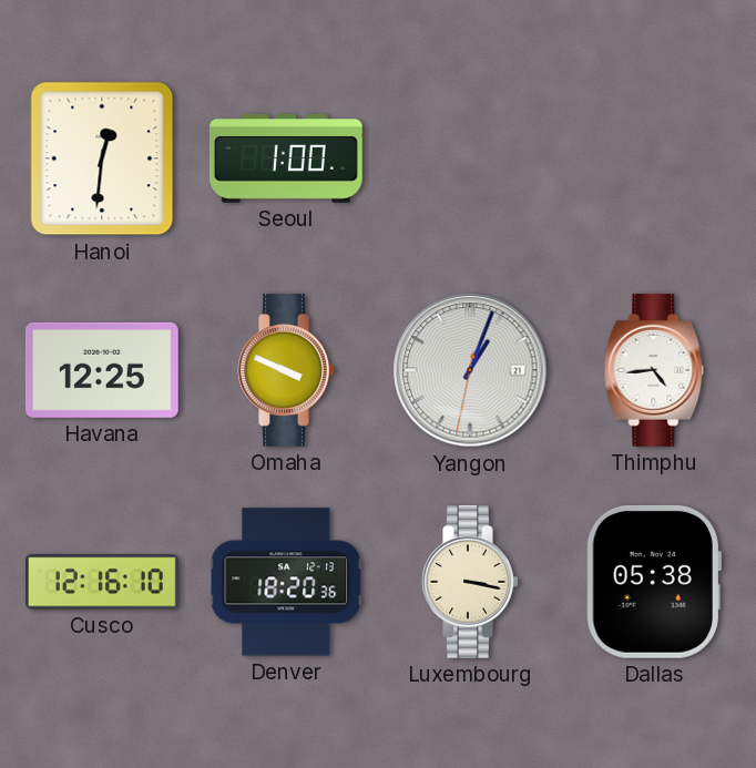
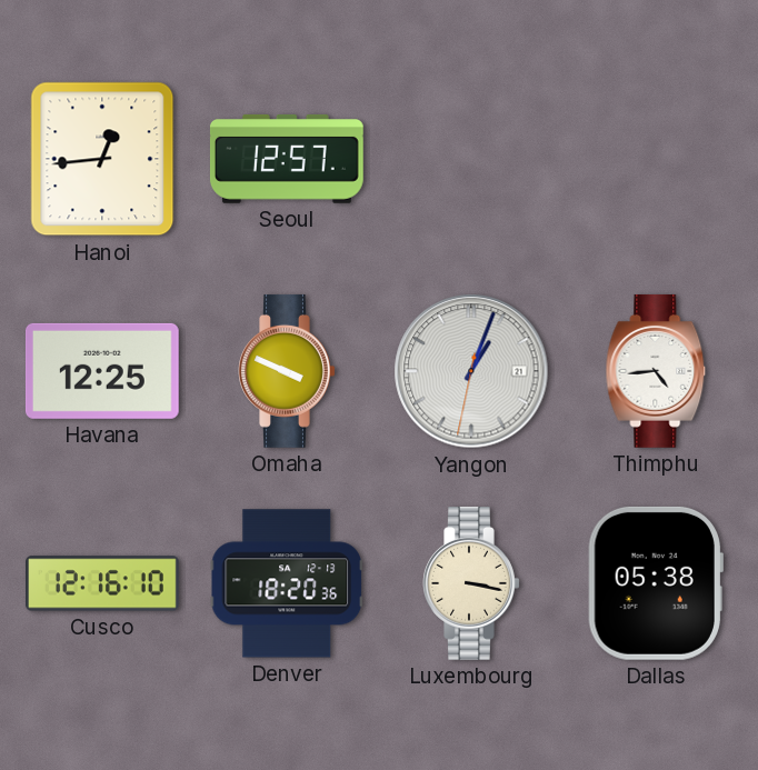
Hanoi: 12:31 -> 12:44
Seoul: 1:00 -> 12:57
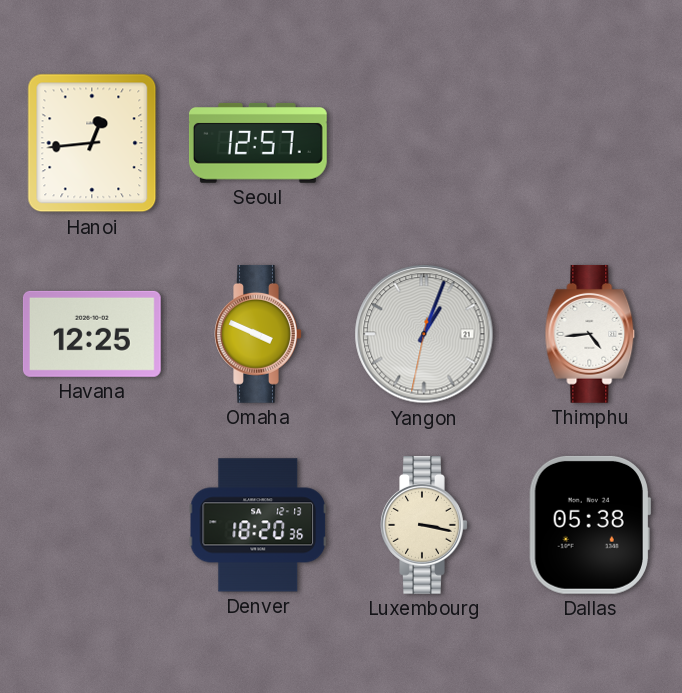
Cusco: 12:16 -> none
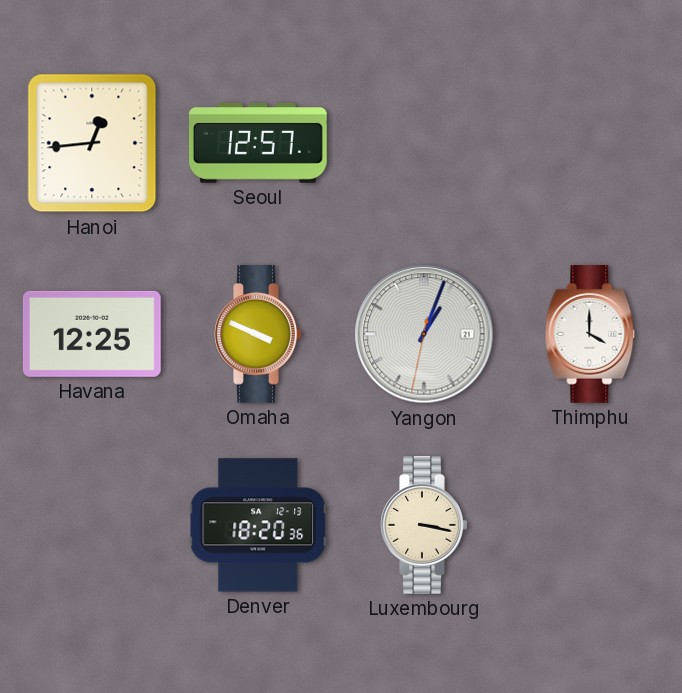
Thimphu: 4:44 -> 4:00
Dallas: 05:38 -> none
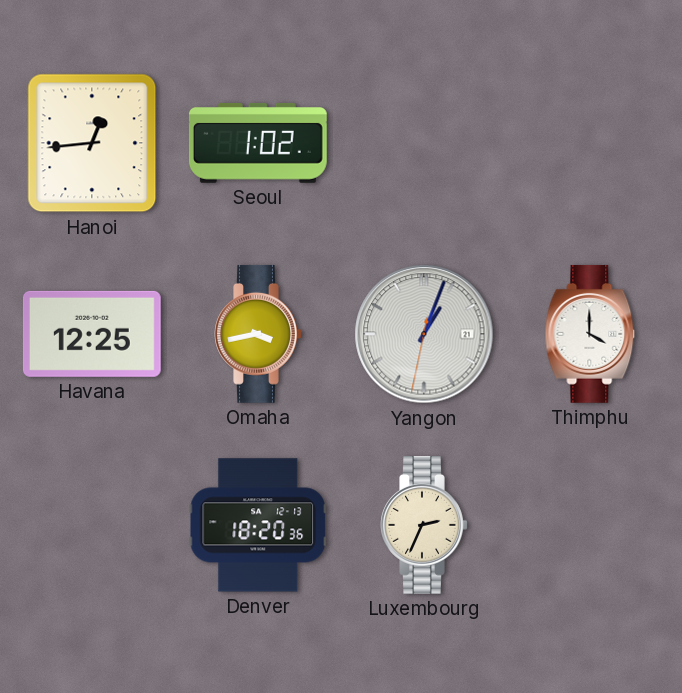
Seoul: 12:57 -> 1:02
Omaha: 3:49 -> 3:43
Luxembourg: 3:17 -> 2:34
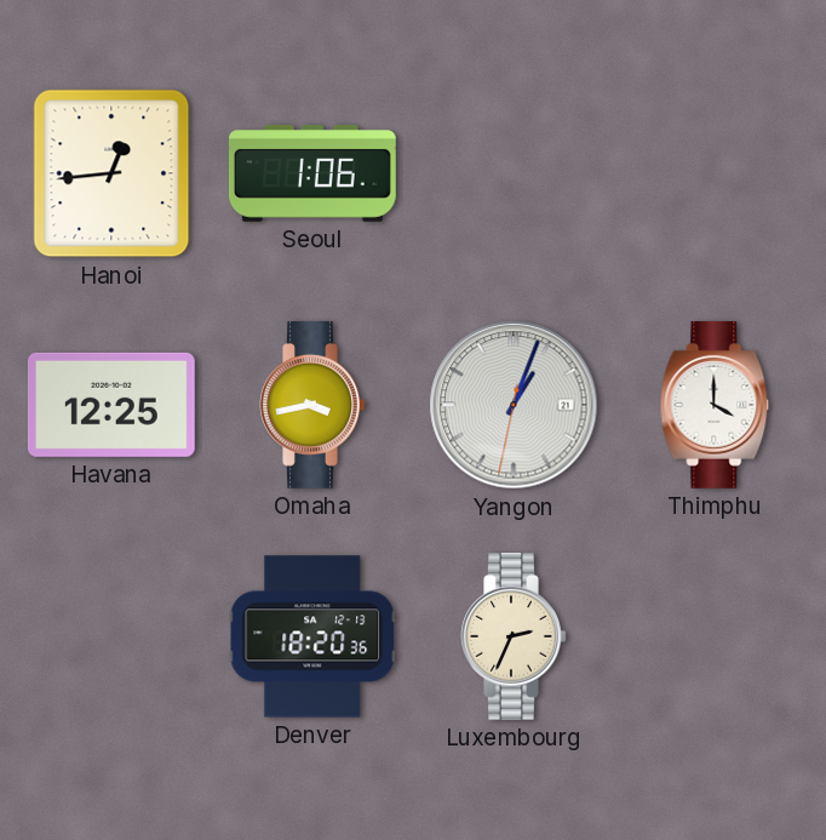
Seoul: 1:02 -> 1:06
